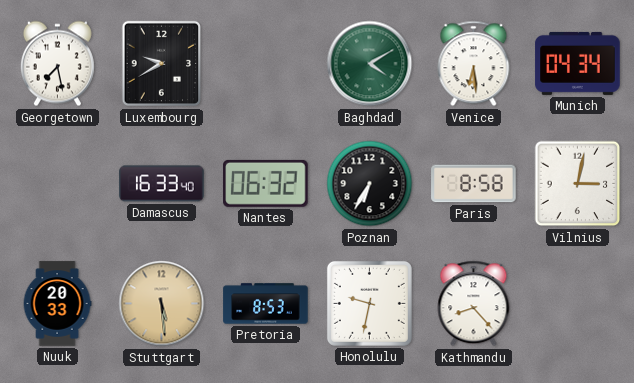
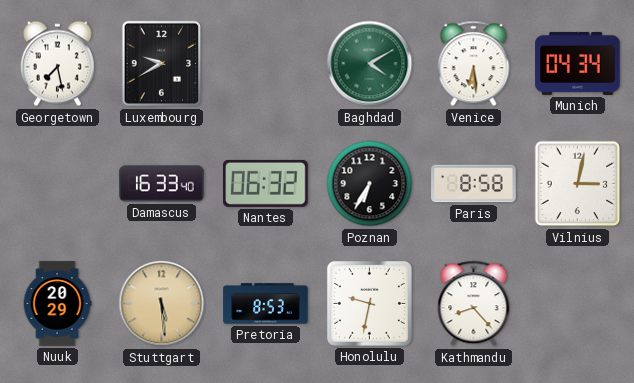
Nuuk: 20:33 -> 20:29
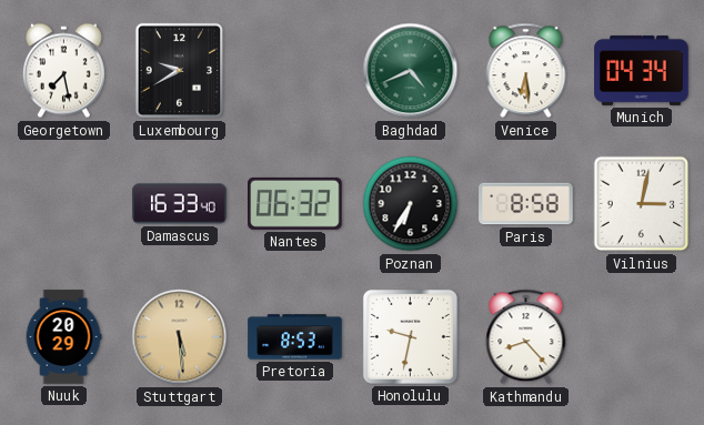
Baghdad: 4:10 -> 4:41
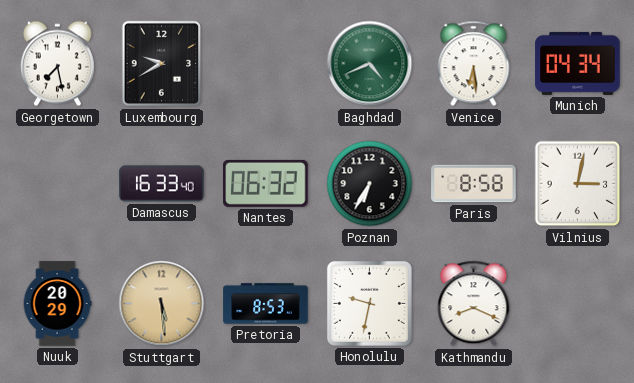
Kathmandu: 8:23 -> 8:19
